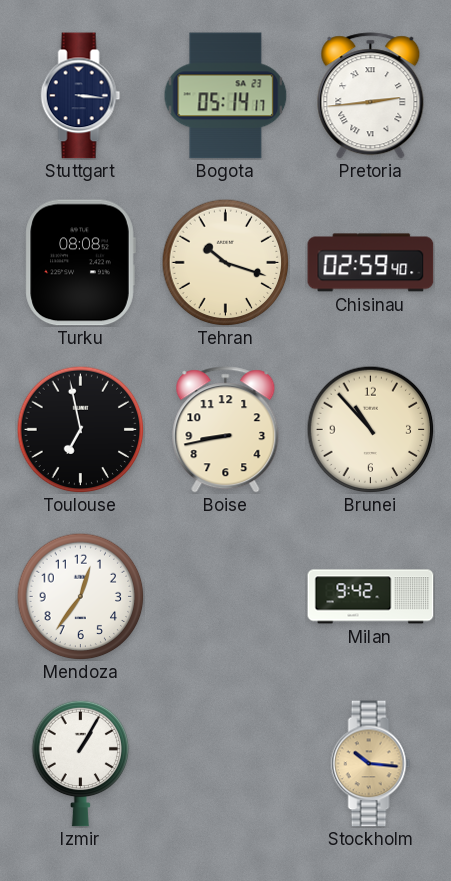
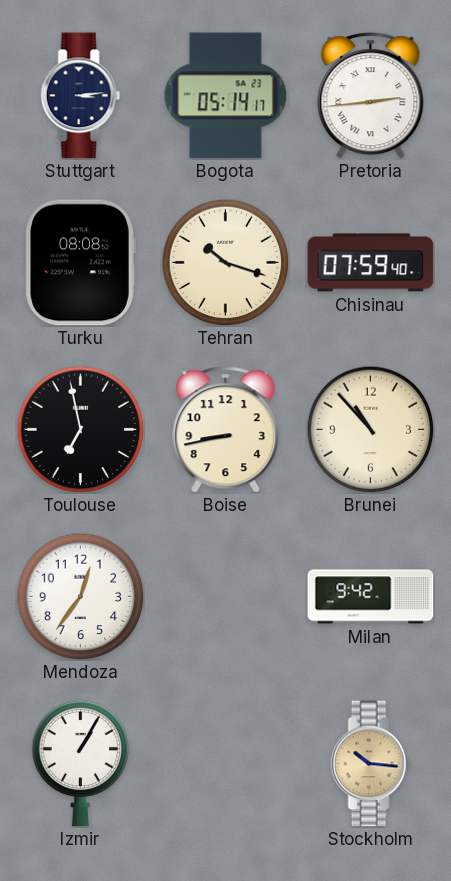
Stuttgart: 3:16 -> 3:14
Chisinau: 02:59 -> 07:59
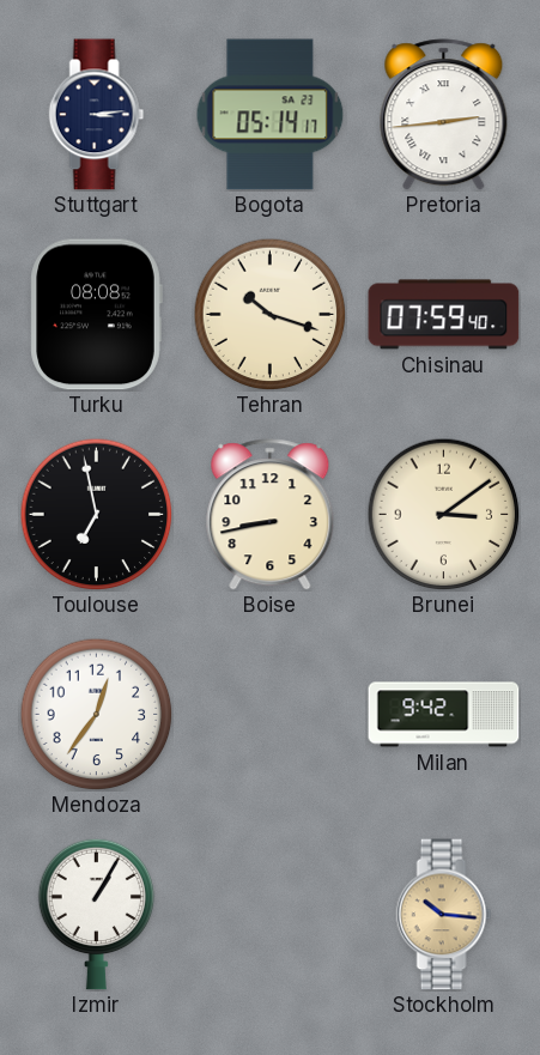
Brunei: 10:53 -> 3:09
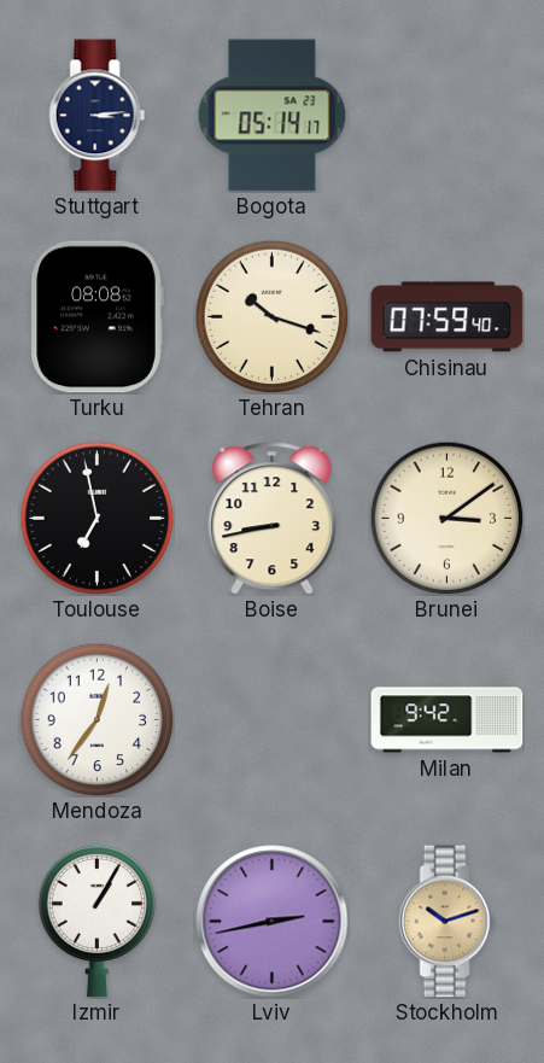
Pretoria: 2:44 -> none
Lviv: none -> 2:43
Stockholm: 10:16 -> 10:12
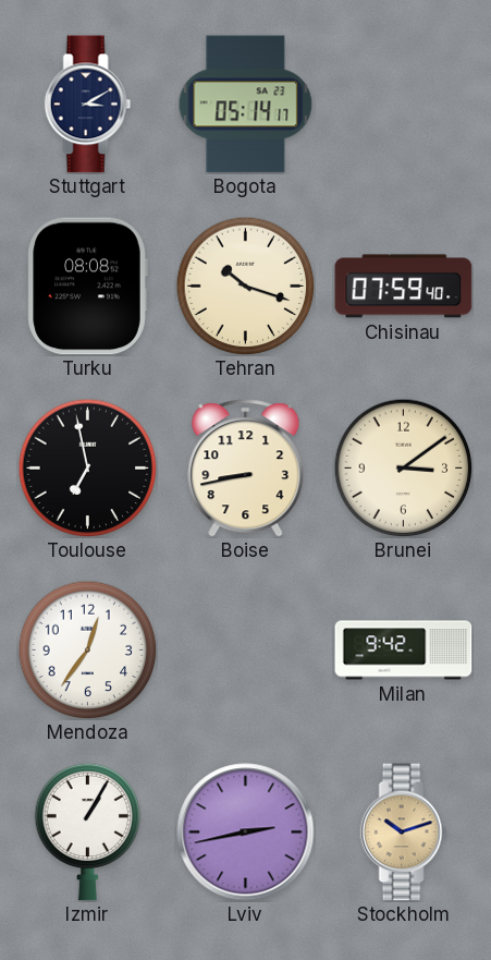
Stuttgart: 3:14 -> 3:10
